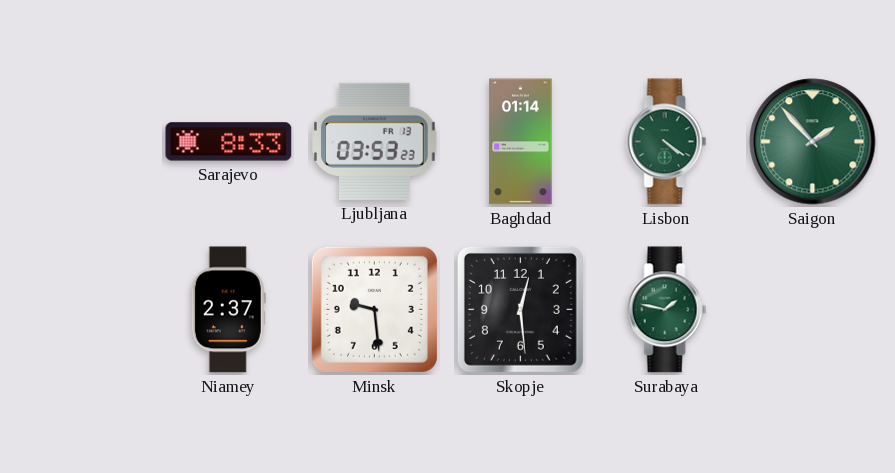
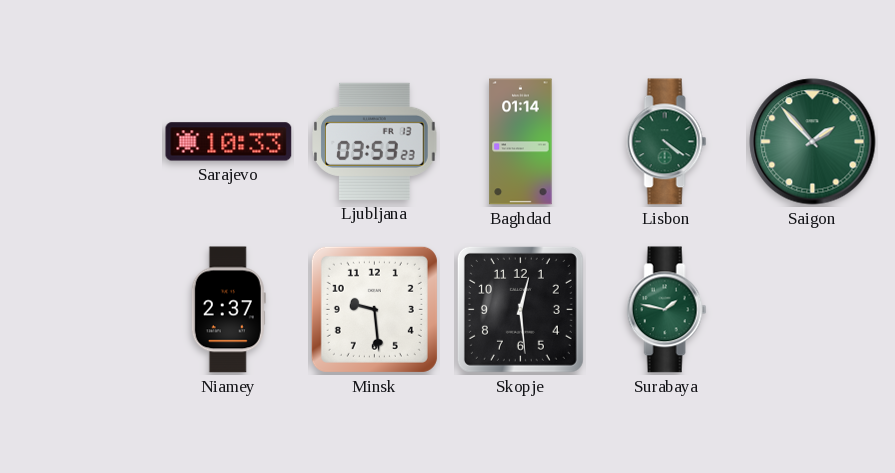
Sarajevo: 8:33 -> 10:33
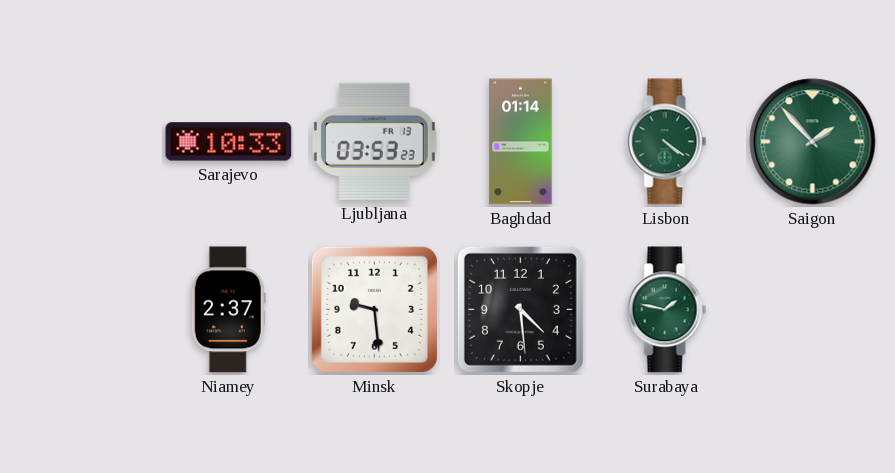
Skopje: 12:29 -> 4:29
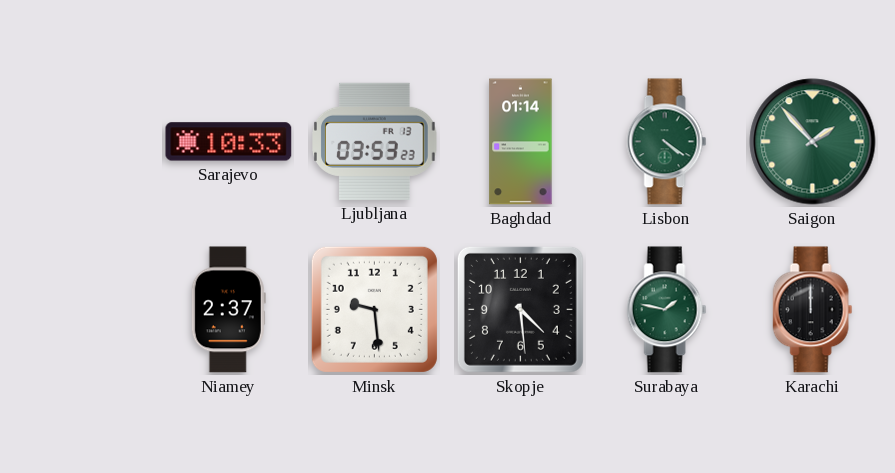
Karachi: none -> 12:00
